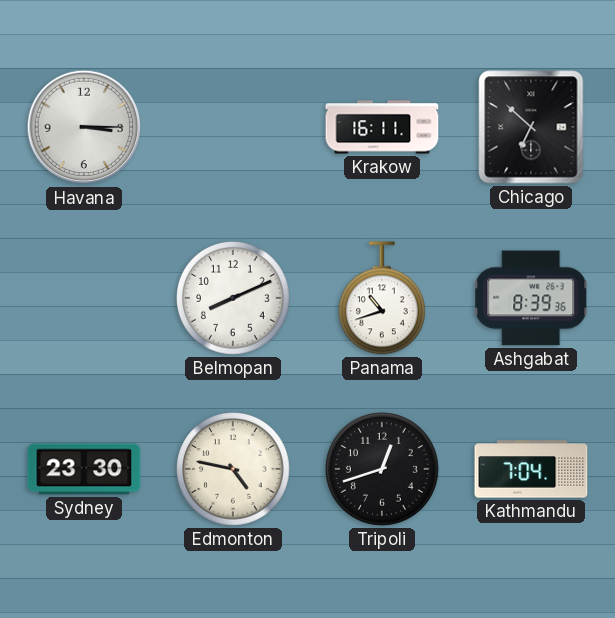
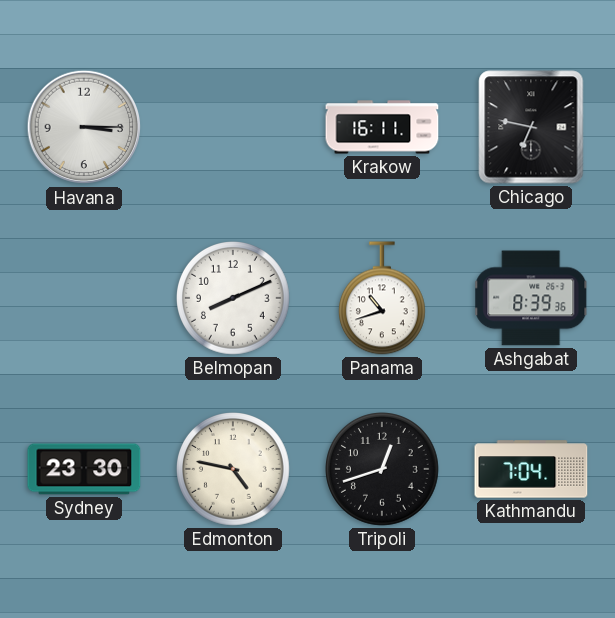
Chicago: 6:52 -> 6:47
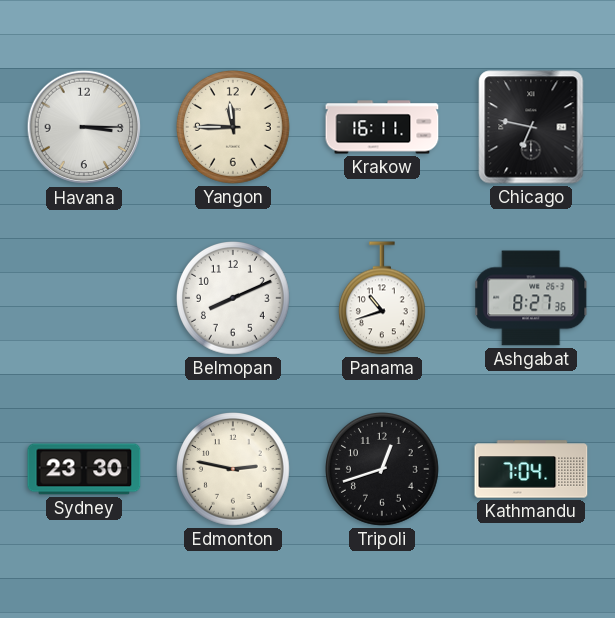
Yangon: none -> 11:45
Ashgabat: 8:39 -> 8:27
Edmonton: 4:47 -> 2:47
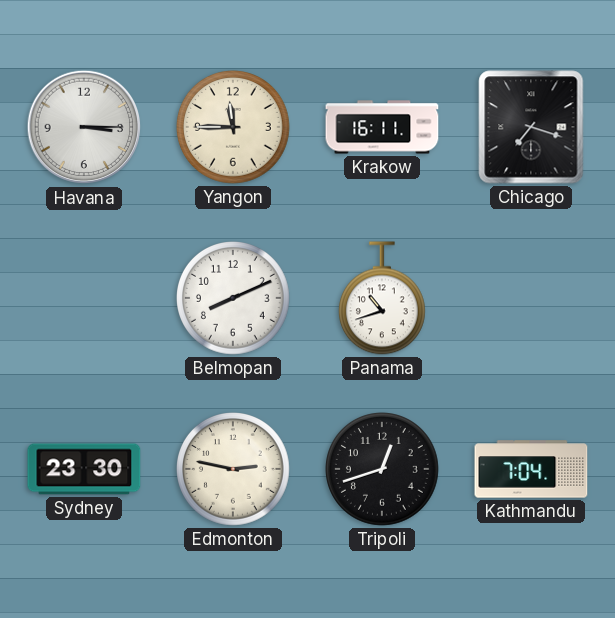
Chicago: 6:47 -> 7:18
Ashgabat: 8:27 -> none
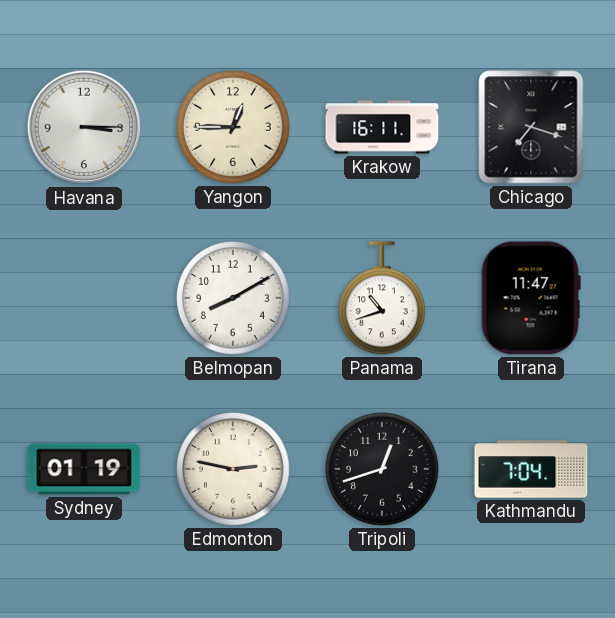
Yangon: 11:45 -> 12:45
Belmopan: 8:11 -> 8:10
Tirana: none -> 11:47
Sydney: 23:30 -> 01:19
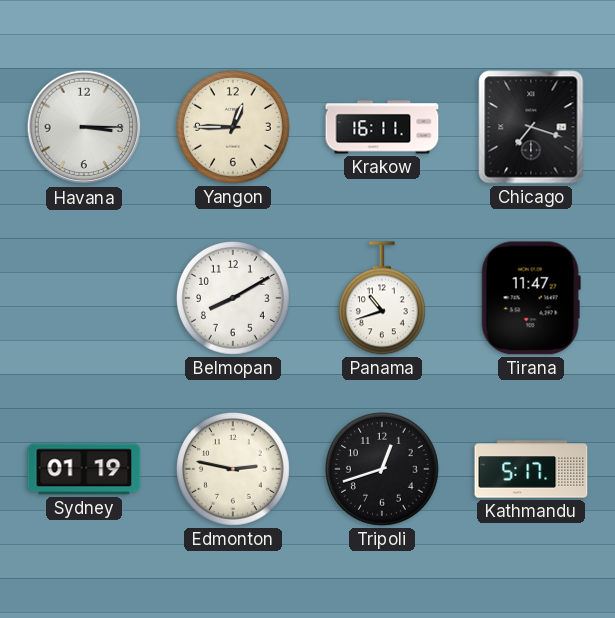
Kathmandu: 7:04 -> 5:17
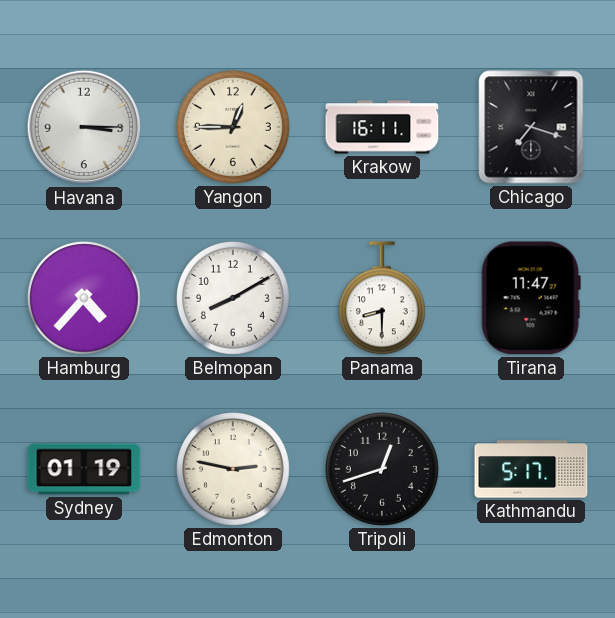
Hamburg: none -> 4:37
Panama: 10:42 -> 8:30
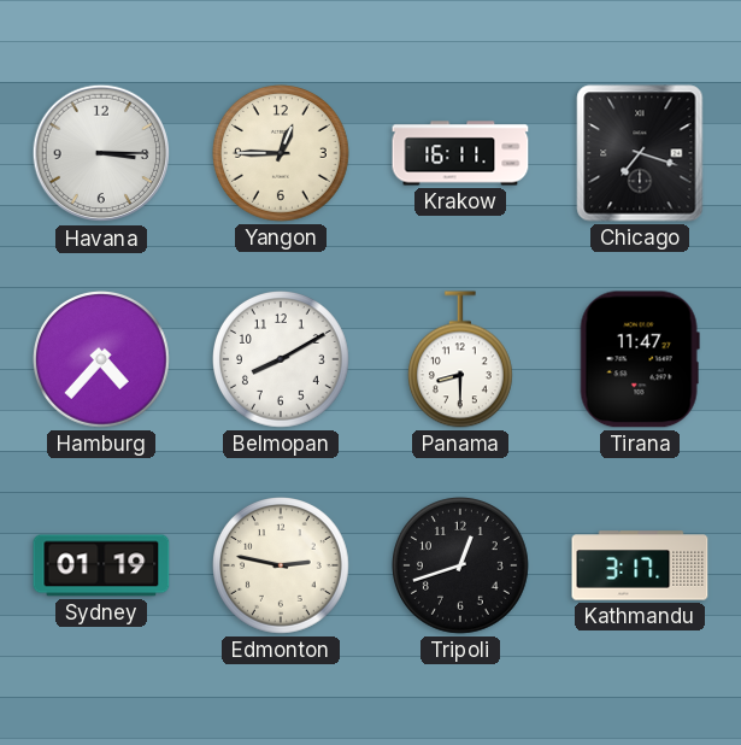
Kathmandu: 5:17 -> 3:17
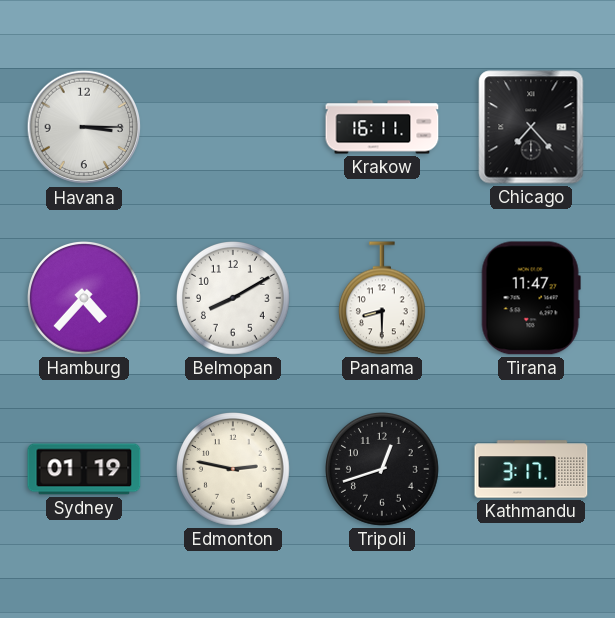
Yangon: 12:45 -> none
Chicago: 7:18 -> 7:23
